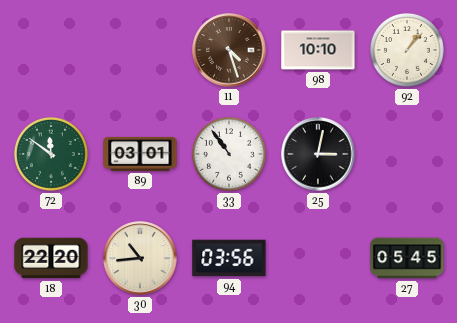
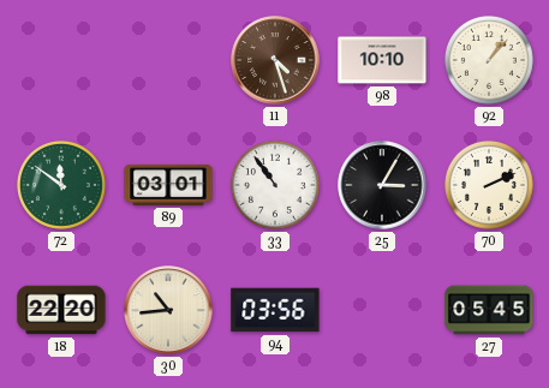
25: 3:02 -> 3:05
70: none -> 2:11
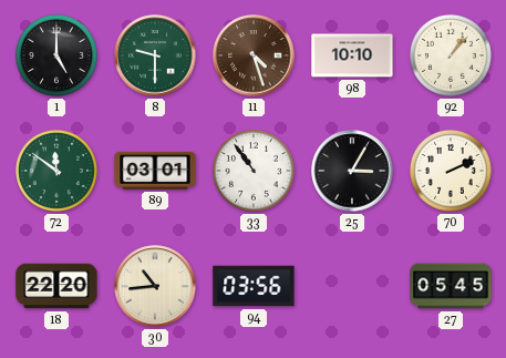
1: none -> 5:00
8: none -> 9:30
